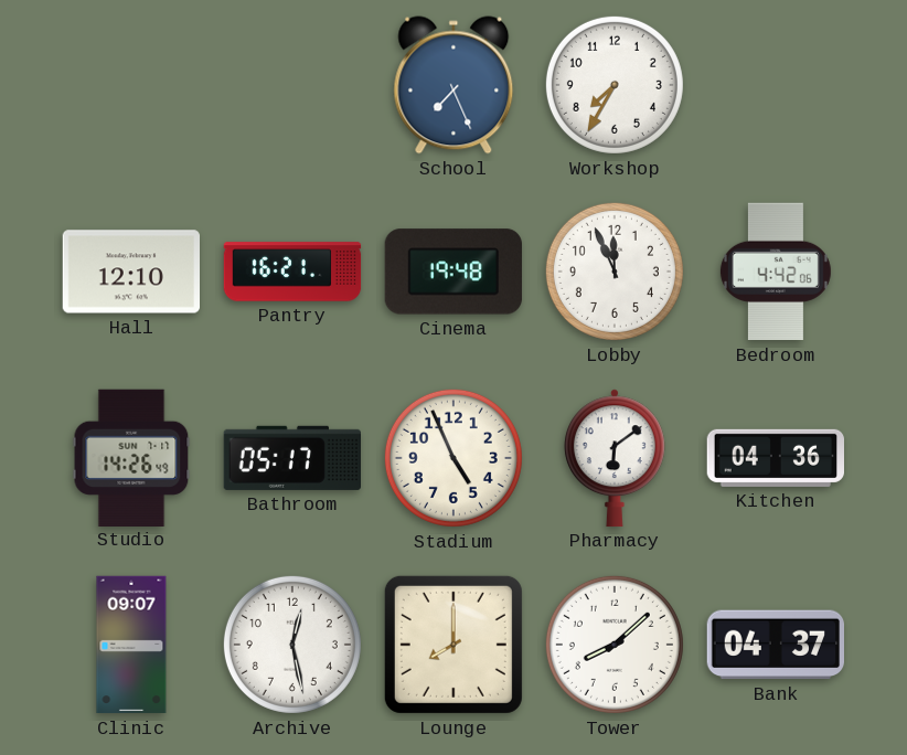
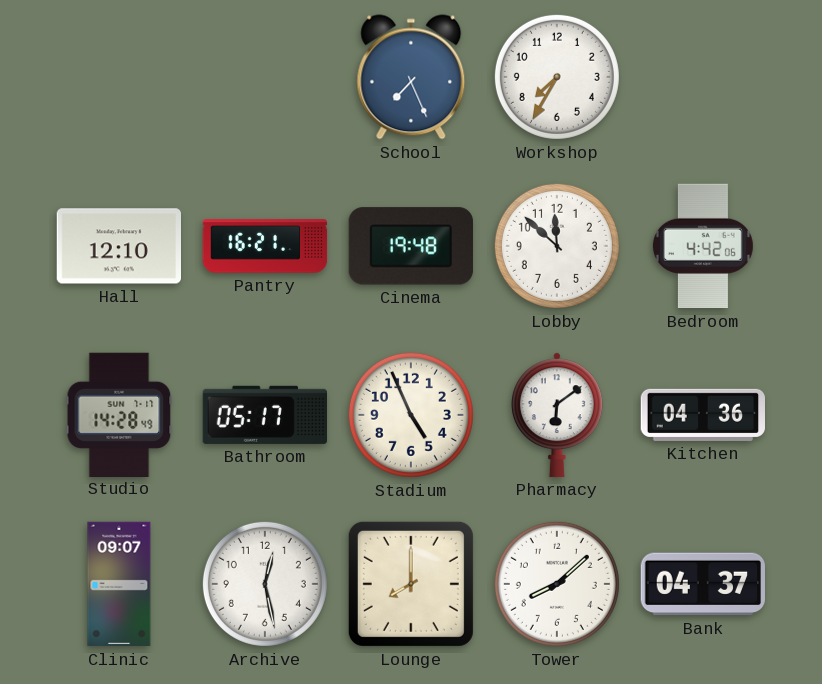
Lobby: 11:56 -> 11:52
Studio: 14:26 -> 14:28
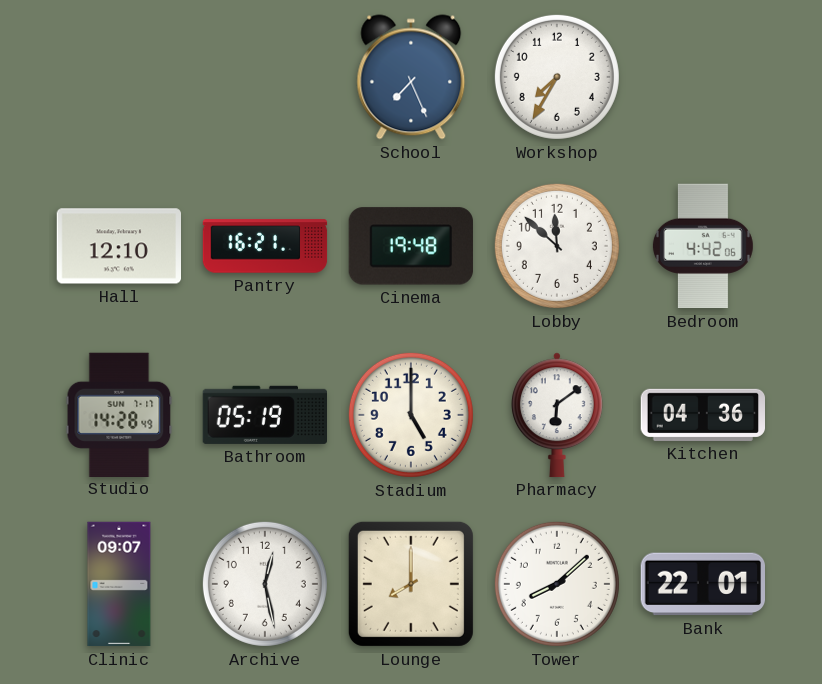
Bathroom: 05:17 -> 05:19
Stadium: 4:56 -> 5:00
Bank: 04:37 -> 22:01
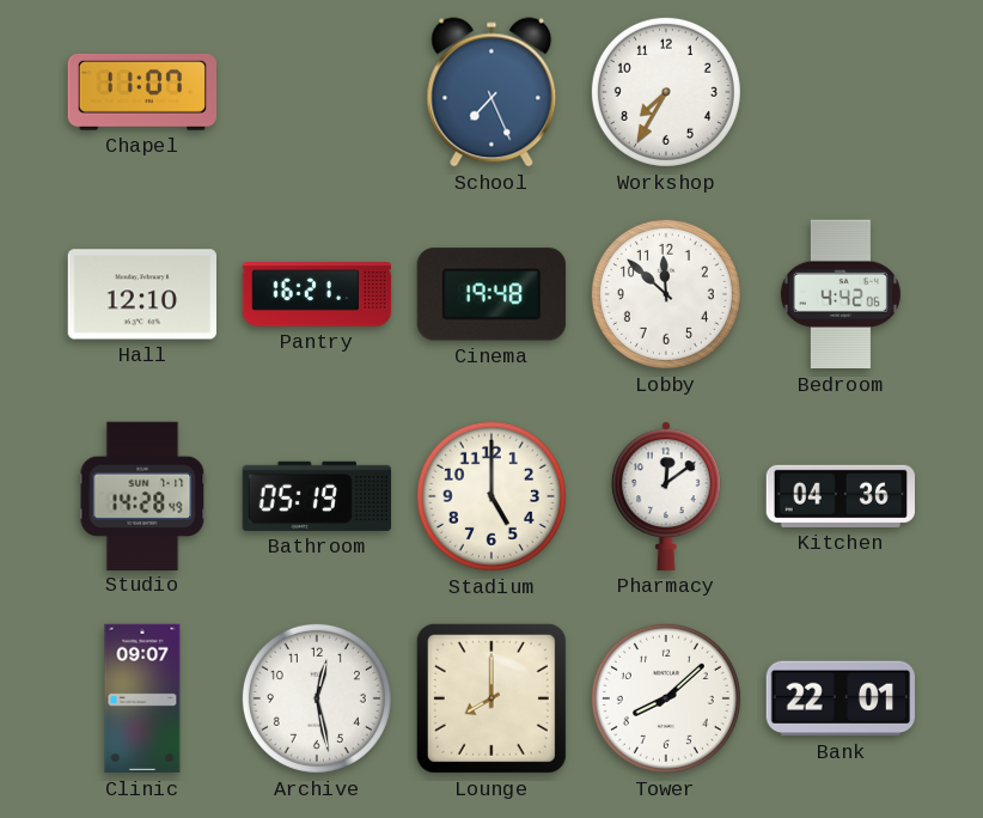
Chapel: none -> 11:07
Pharmacy: 6:09 -> 12:09
